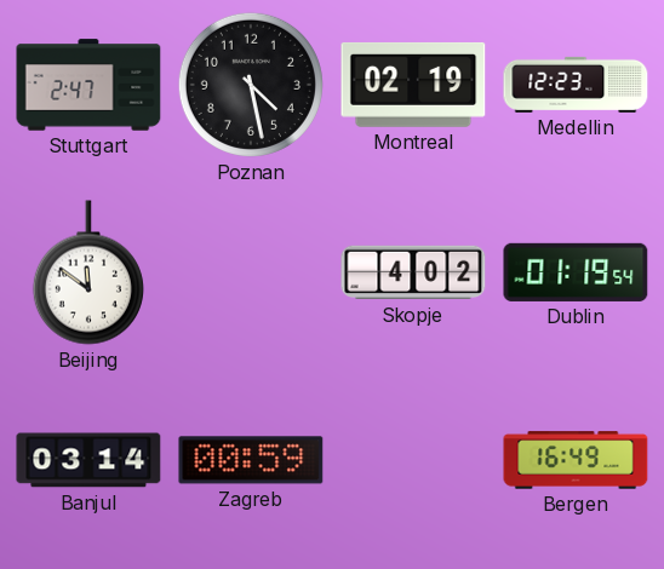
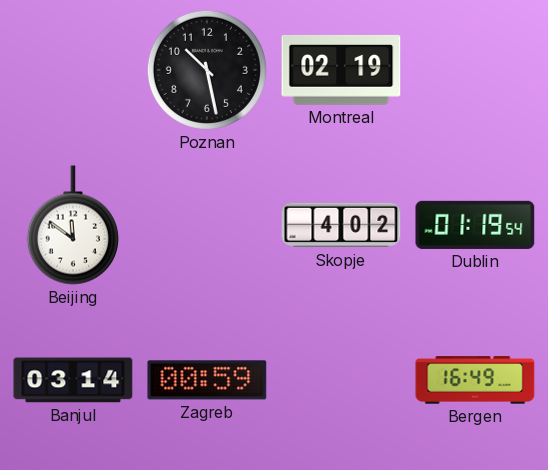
Stuttgart: 2:47 -> none
Poznan: 4:28 -> 10:28
Medellin: 12:23 -> none
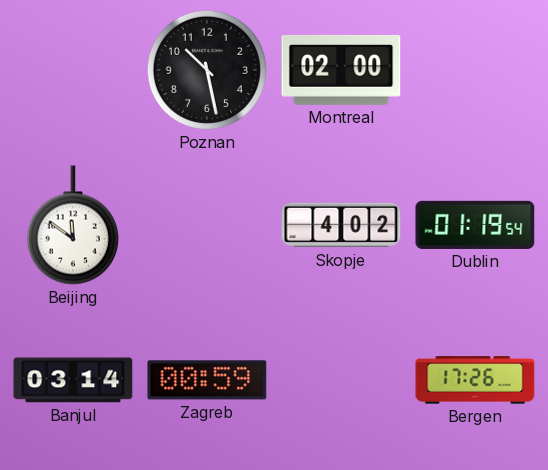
Montreal: 02:19 -> 02:00
Bergen: 16:49 -> 17:26
